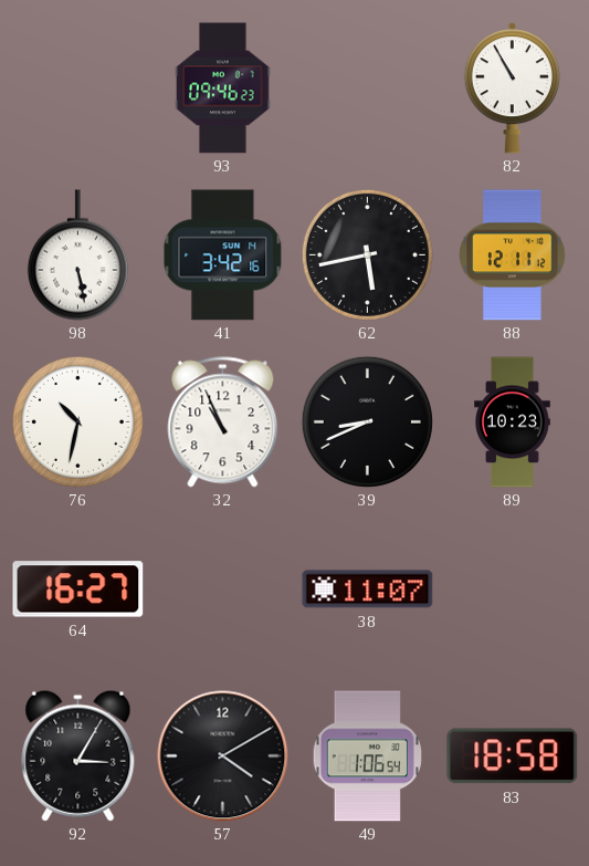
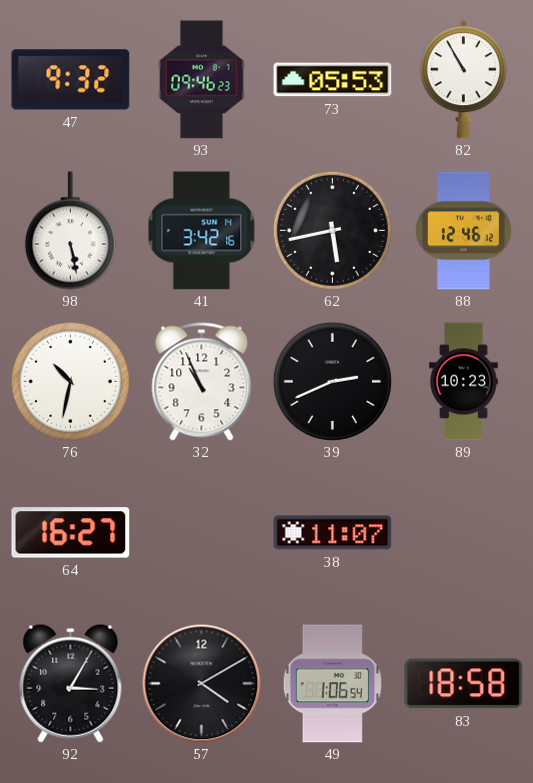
47: none -> 9:32
73: none -> 05:53
88: 12:11 -> 12:46
39: 8:41 -> 2:41
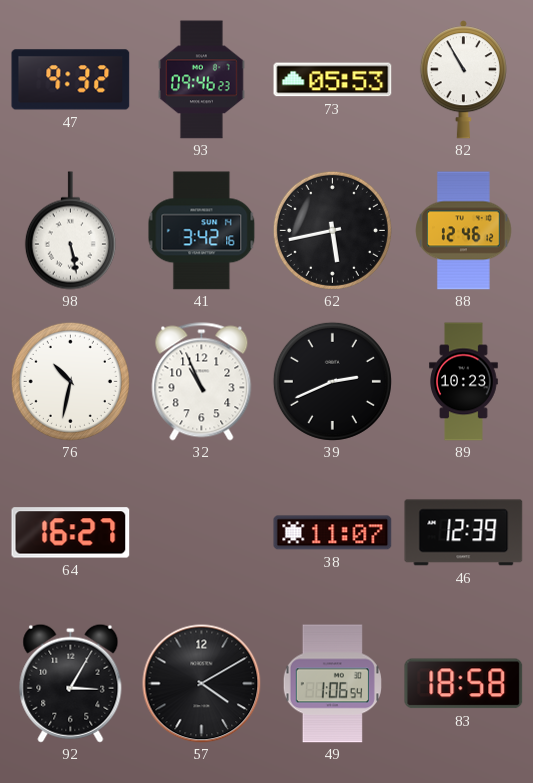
46: none -> 12:39
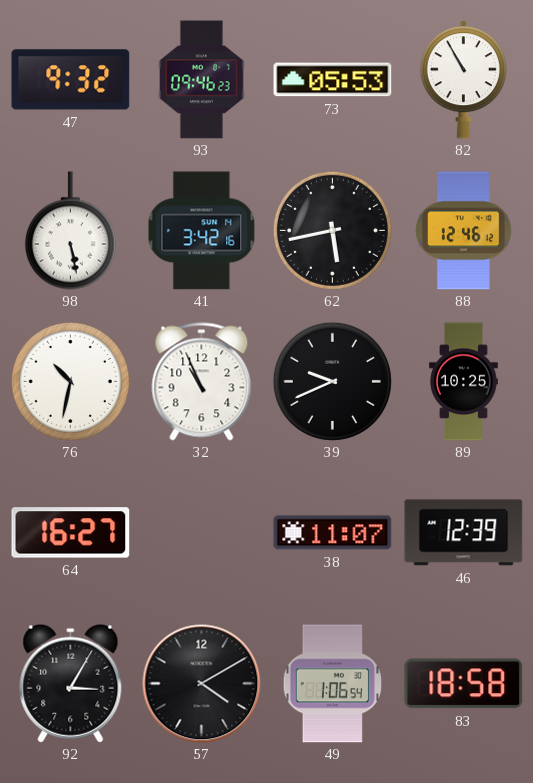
39: 2:41 -> 9:41
89: 10:23 -> 10:25
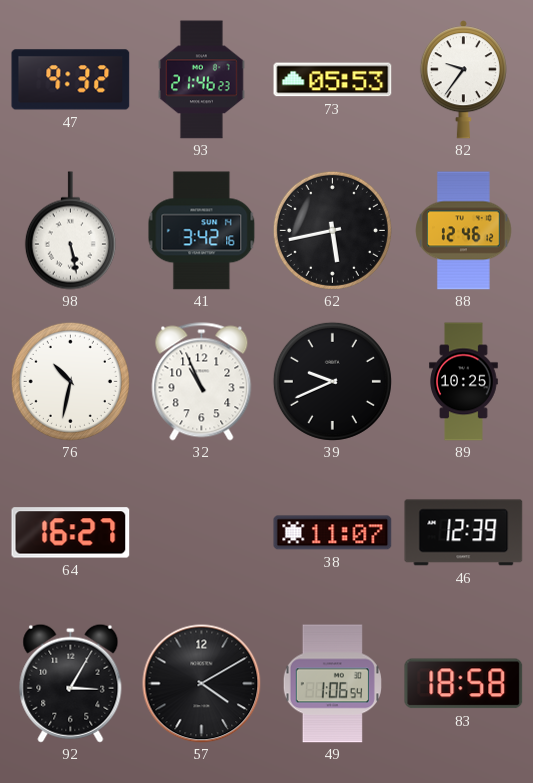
93: 09:46 -> 21:46
82: 10:55 -> 9:36
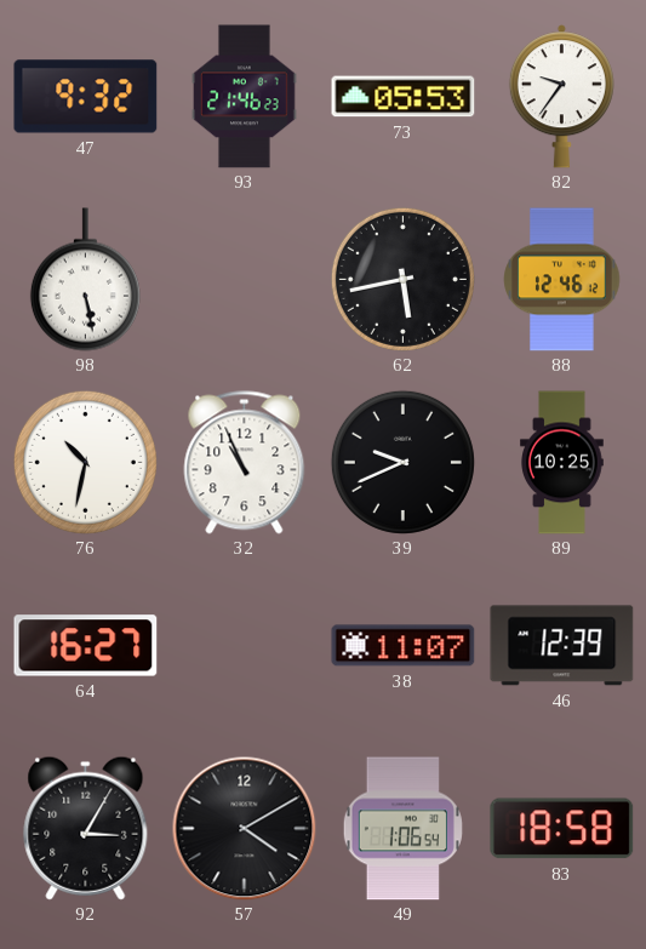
41: 3:42 -> none
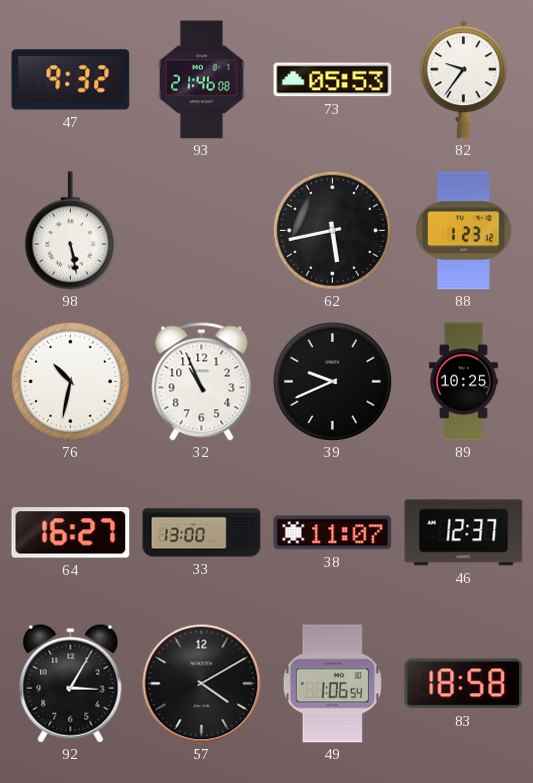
93: 21:46:23 -> 21:46:08
88: 12:46 -> 1:23
33: none -> 13:00
46: 12:39 -> 12:37
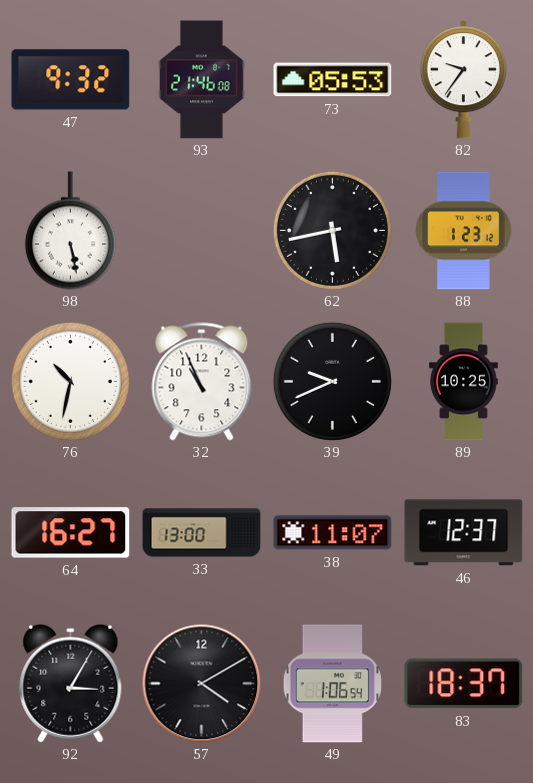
83: 18:58 -> 18:37
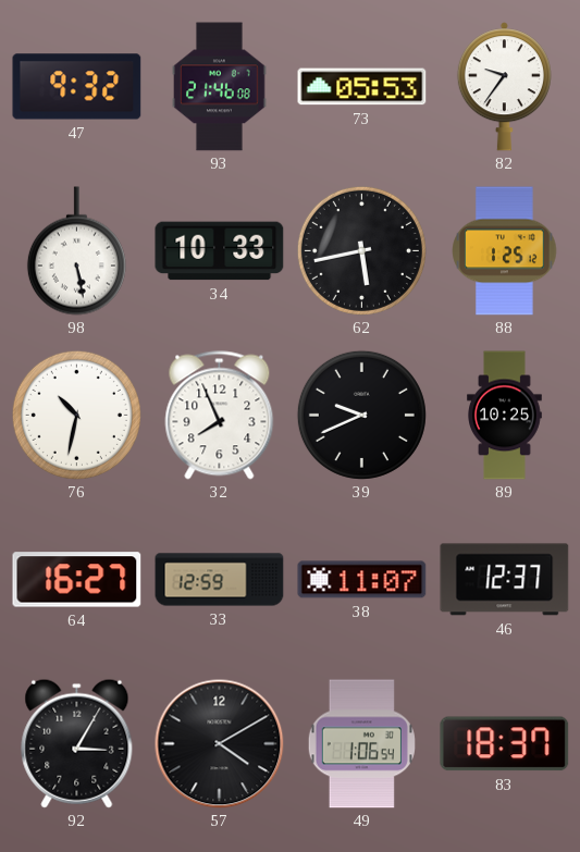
34: none -> 10:33
88: 1:23 -> 1:25
32: 10:56 -> 7:56
33: 13:00 -> 12:59
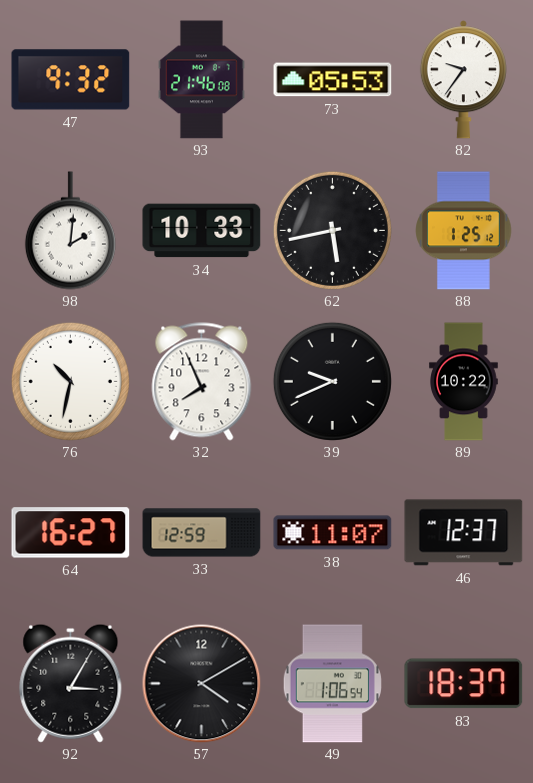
98: 5:28 -> 2:01
89: 10:25 -> 10:22
